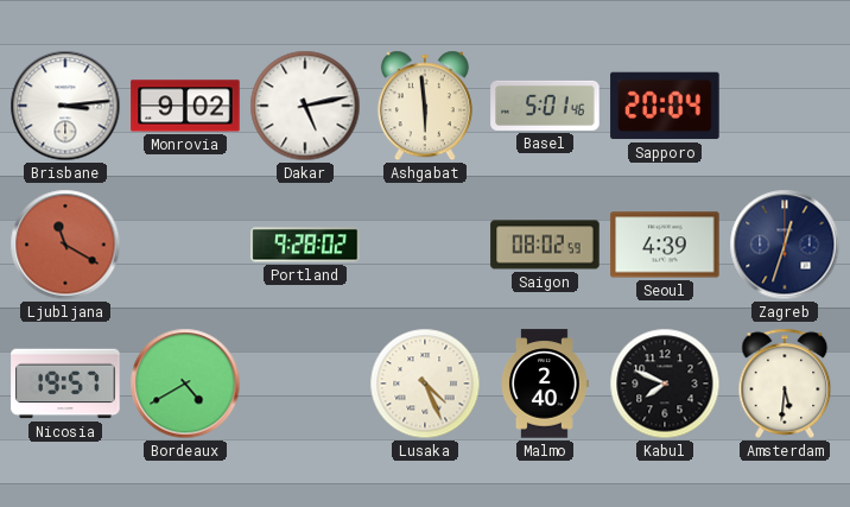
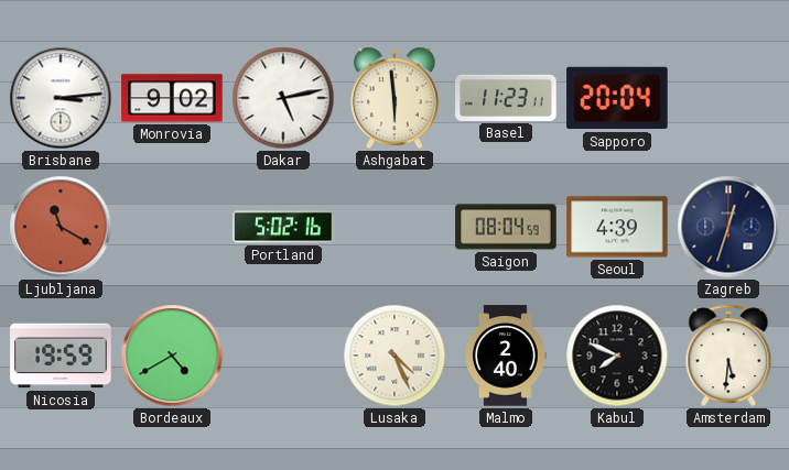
Basel: 5:01 -> 11:23
Portland: 9:28 -> 5:02
Saigon: 08:02 -> 08:04
Nicosia: 19:57 -> 19:59
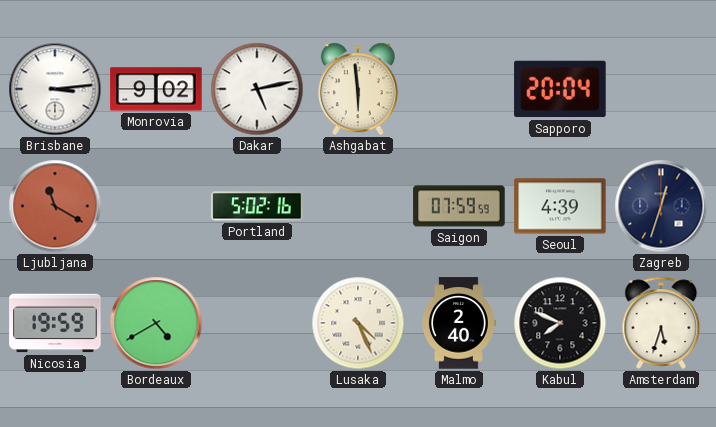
Basel: 11:23 -> none
Saigon: 08:04 -> 07:59
Amsterdam: 5:31 -> 5:33
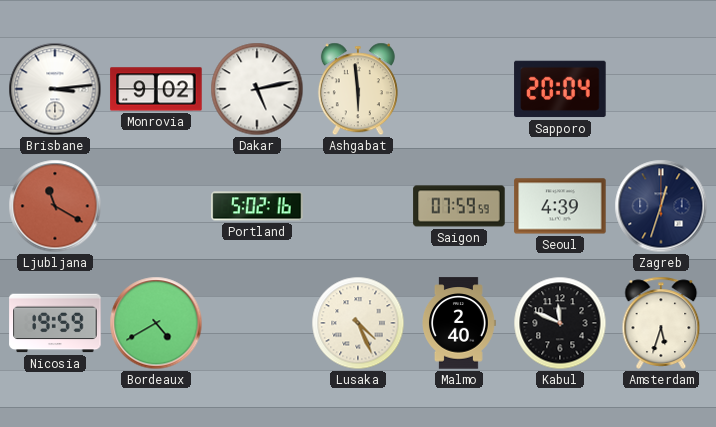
Kabul: 7:49 -> 11:49
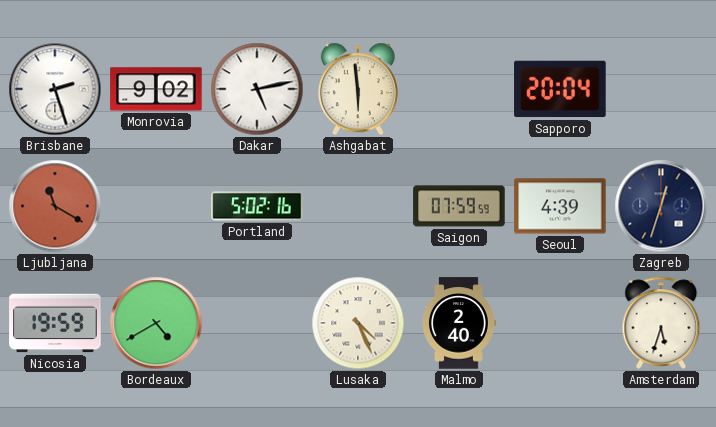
Brisbane: 3:14 -> 2:27
Kabul: 11:49 -> none
